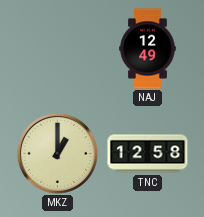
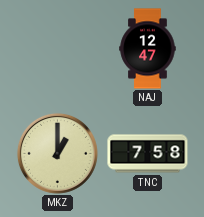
NAJ: 12:49 -> 12:47
TNC: 12:58 -> 7:58
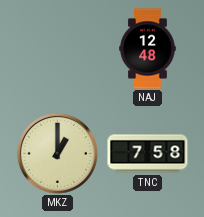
NAJ: 12:47 -> 12:48
